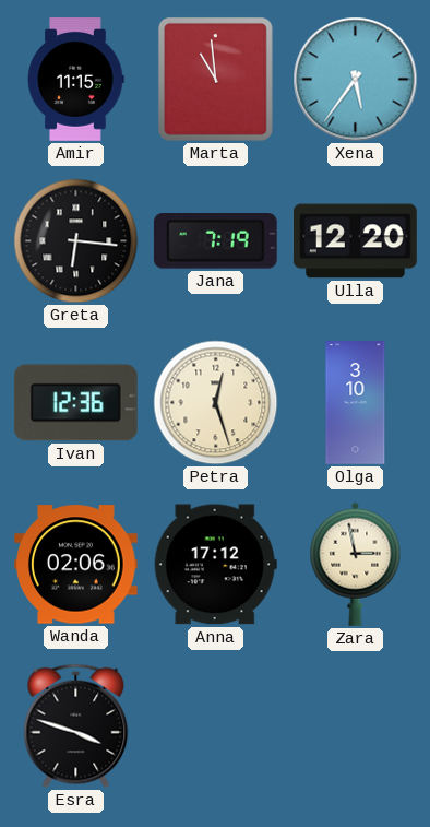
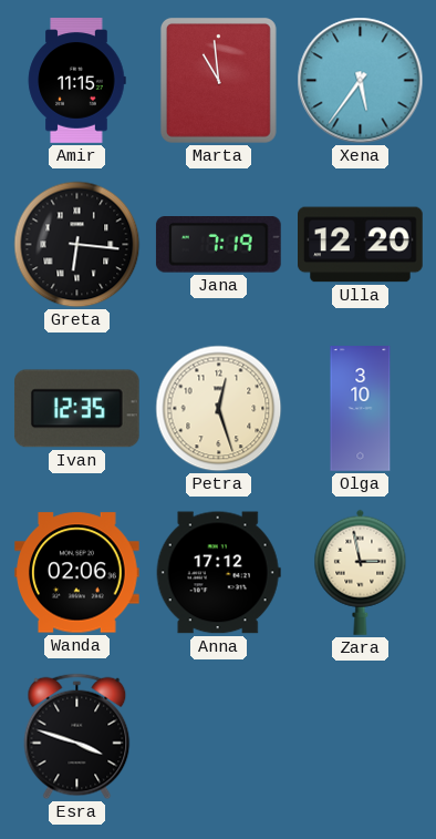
Ivan: 12:36 -> 12:35
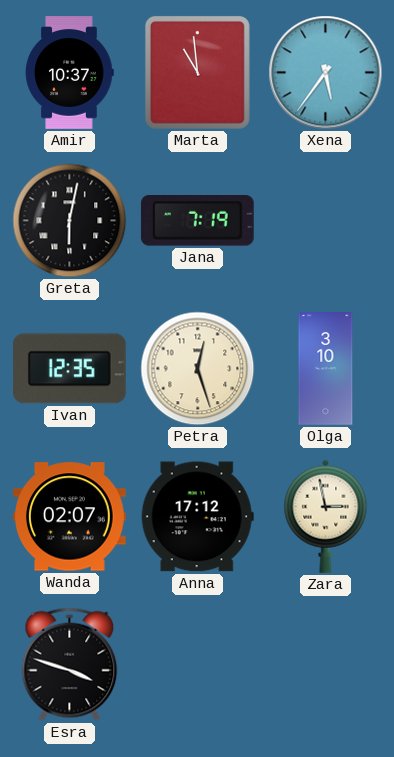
Amir: 11:15 -> 10:37
Greta: 6:16 -> 6:02
Ulla: 12:20 -> none
Wanda: 02:06 -> 02:07
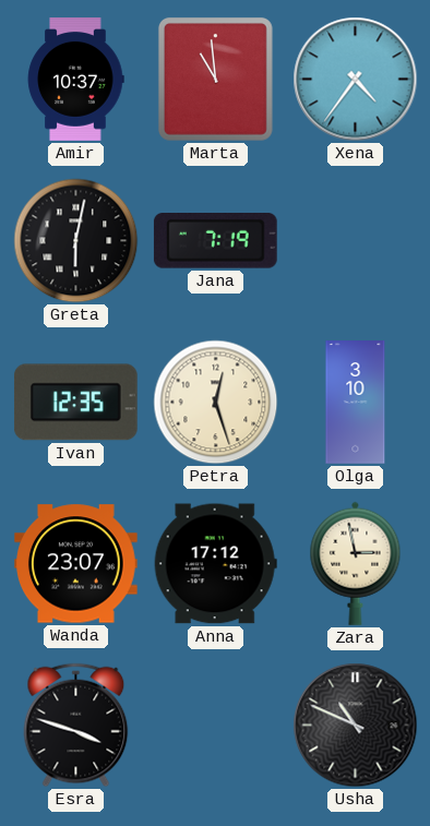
Xena: 5:36 -> 4:36
Wanda: 02:07 -> 23:07
Usha: none -> 10:49
